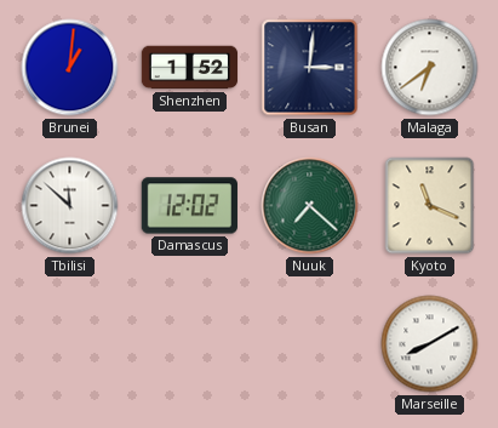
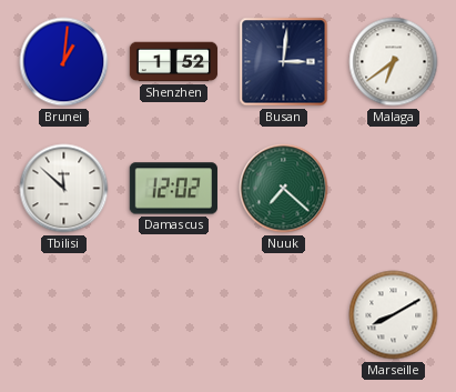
Kyoto: 11:19 -> none
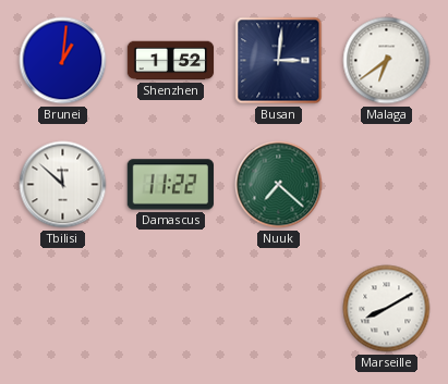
Damascus: 12:02 -> 11:22
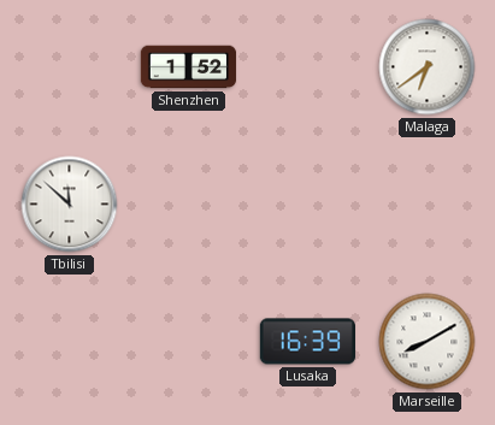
Brunei: 1:01 -> none
Busan: 3:01 -> none
Damascus: 11:22 -> none
Nuuk: 7:22 -> none
Lusaka: none -> 16:39
